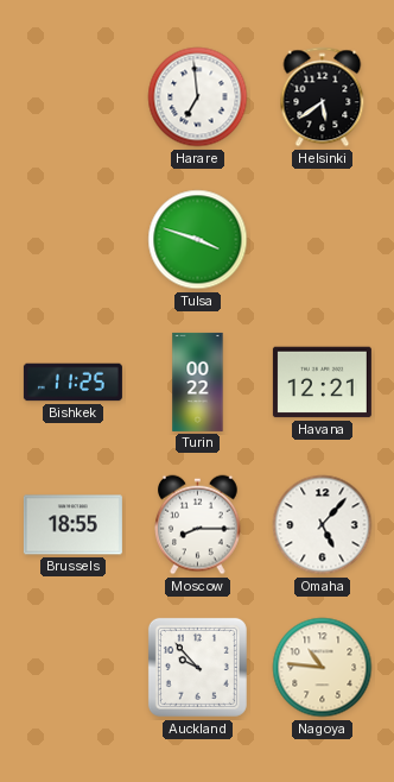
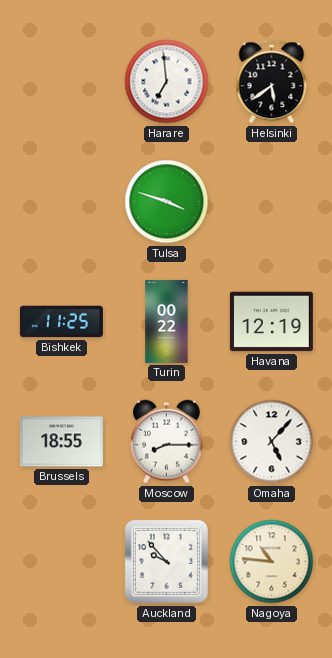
Havana: 12:21 -> 12:19
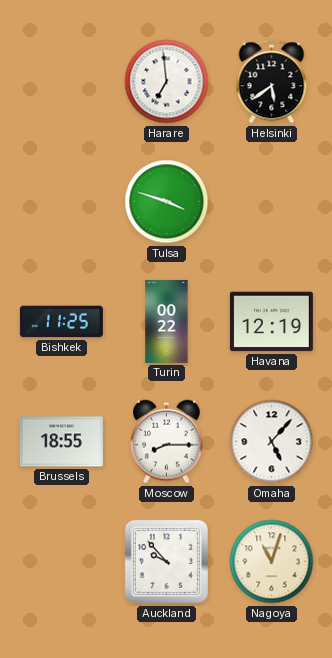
Nagoya: 10:46 -> 11:03
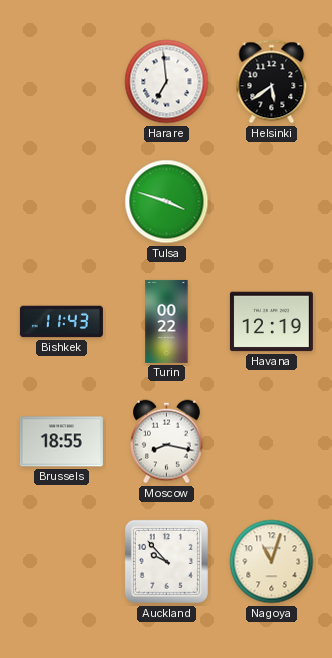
Bishkek: 11:25 -> 11:43
Moscow: 8:15 -> 8:17
Omaha: 5:07 -> none
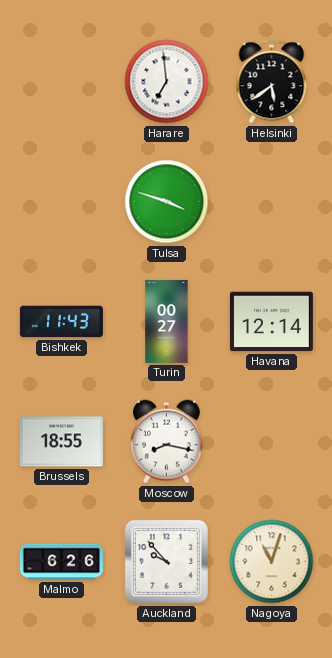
Turin: 00:22 -> 00:27
Havana: 12:19 -> 12:14
Malmo: none -> 6:26
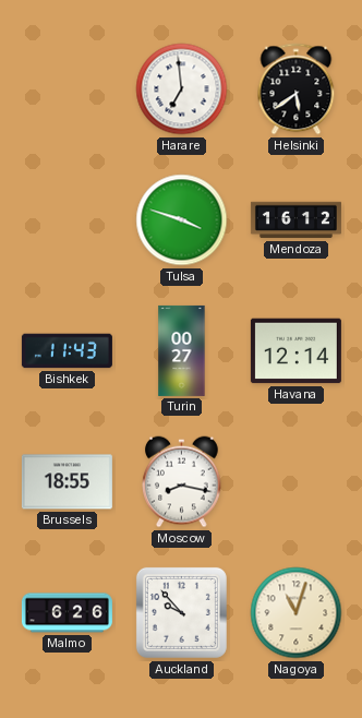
Mendoza: none -> 16:12
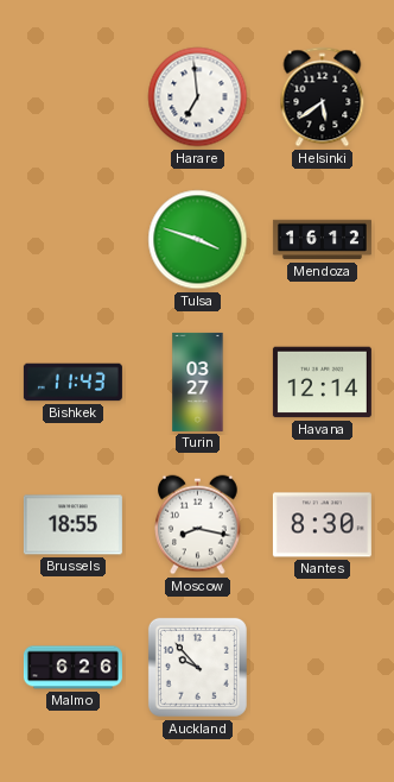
Turin: 00:27 -> 03:27
Nantes: none -> 8:30
Nagoya: 11:03 -> none
